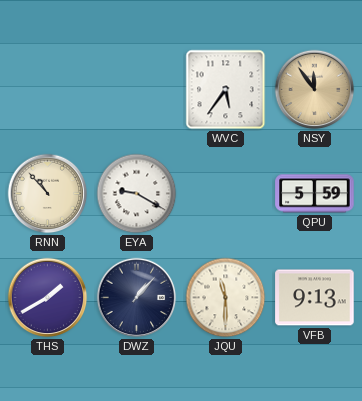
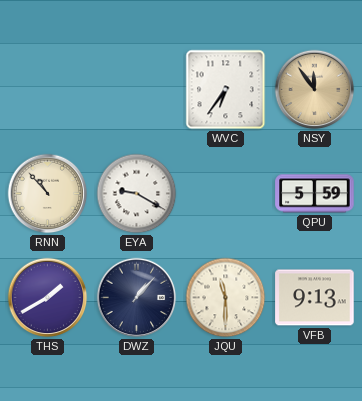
WVC: 5:36 -> 6:36
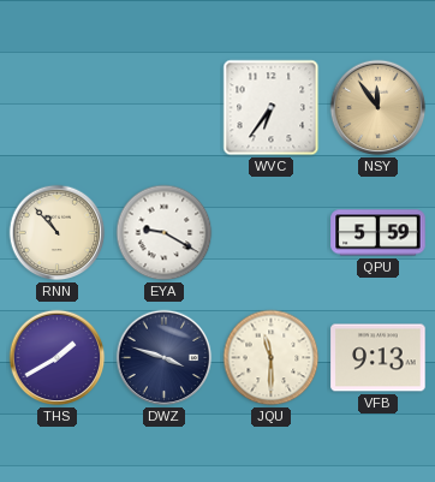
DWZ: 1:07 -> 3:48
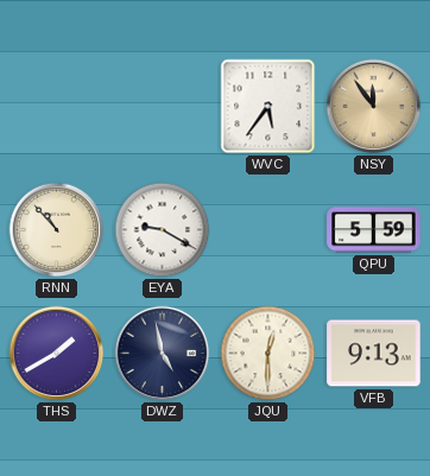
WVC: 6:36 -> 5:36
DWZ: 3:48 -> 4:58
JQU: 11:30 -> 12:30
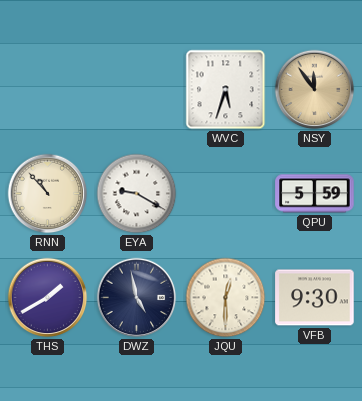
WVC: 5:36 -> 5:33
VFB: 9:13 -> 9:30
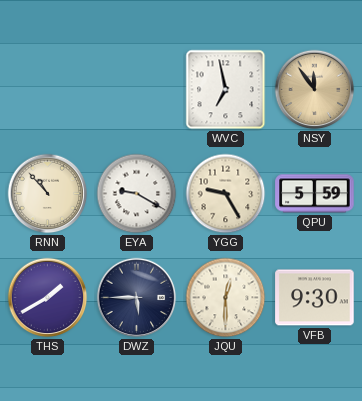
WVC: 5:33 -> 6:58
YGG: none -> 9:25
DWZ: 4:58 -> 5:45
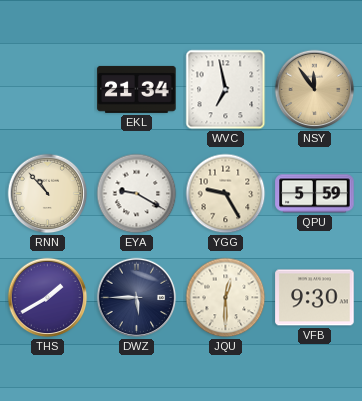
EKL: none -> 21:34
